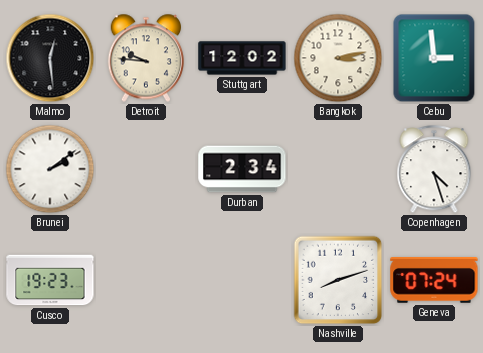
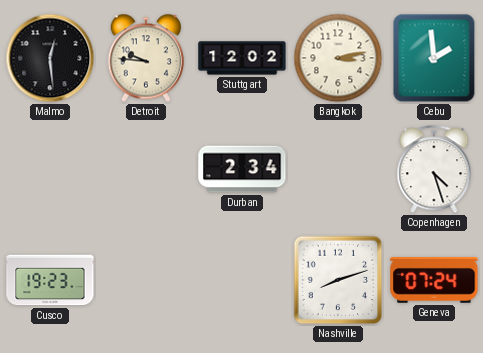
Cebu: 2:59 -> 1:59
Brunei: 2:09 -> none
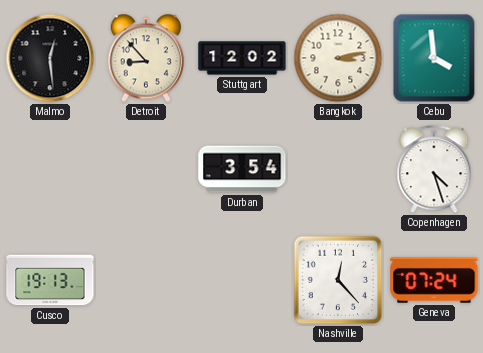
Detroit: 9:46 -> 8:53
Cebu: 1:59 -> 3:59
Durban: 2:34 -> 3:54
Cusco: 19:23 -> 19:13
Nashville: 8:12 -> 12:23
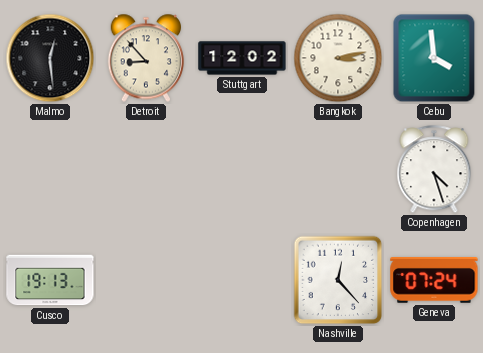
Durban: 3:54 -> none
